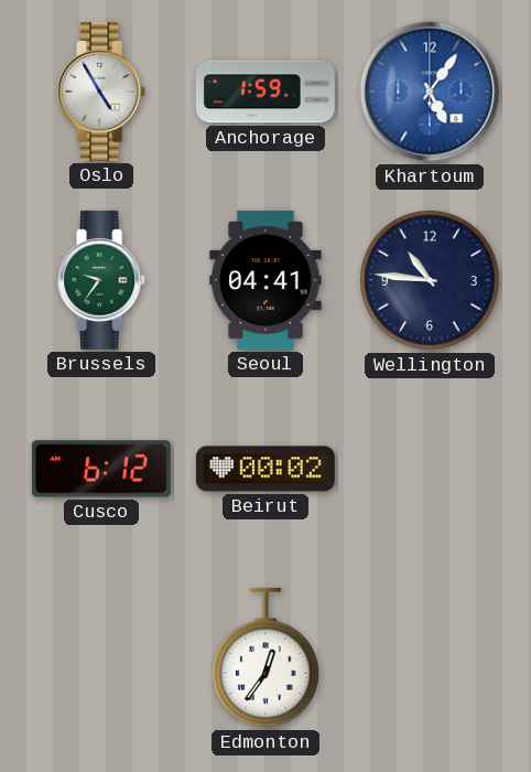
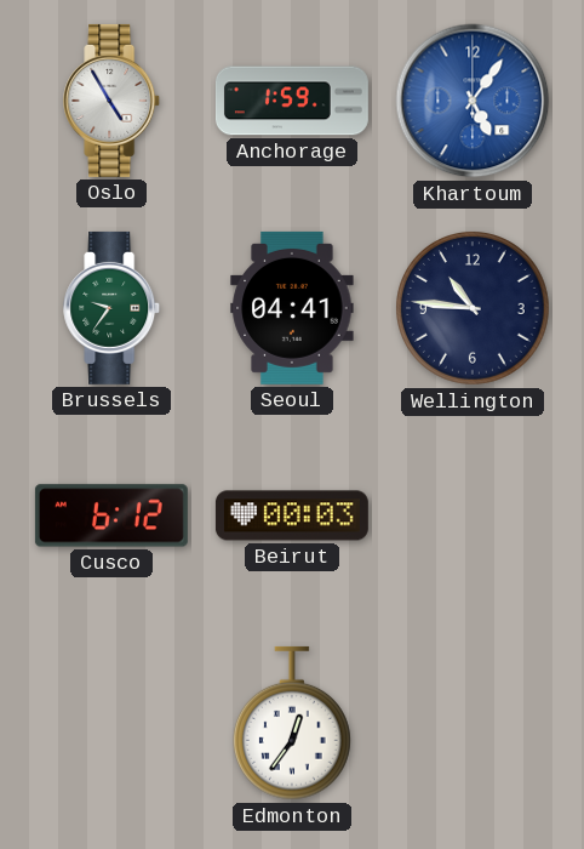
Beirut: 00:02 -> 00:03
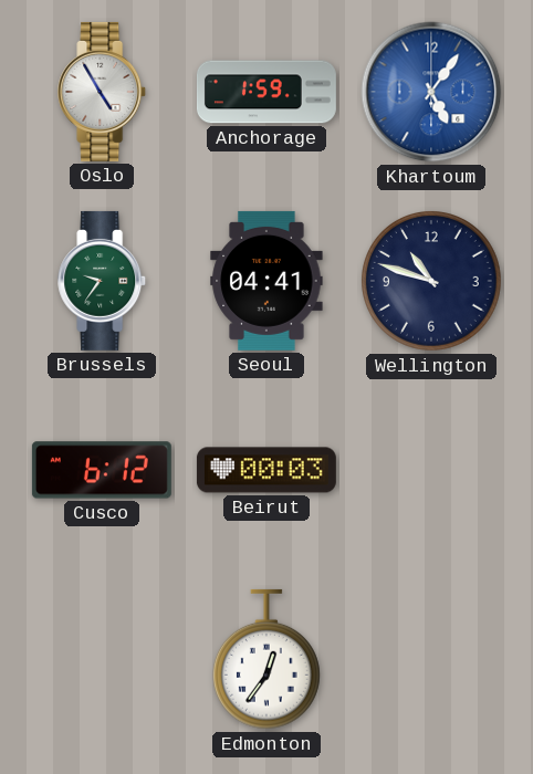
Wellington: 10:46 -> 10:48
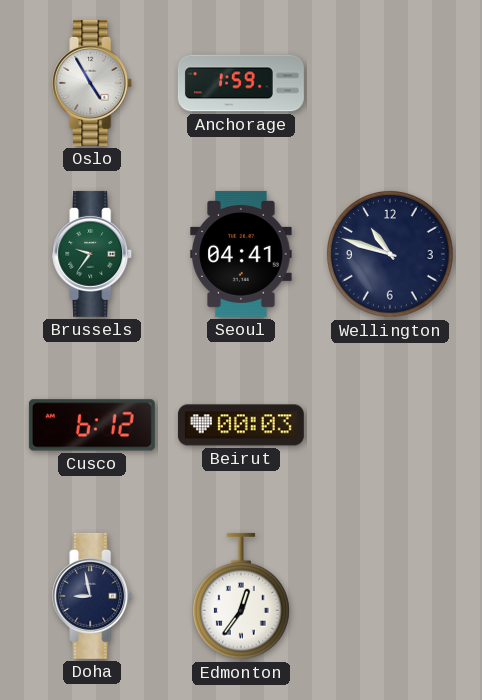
Khartoum: 5:06 -> none
Doha: none -> 8:58
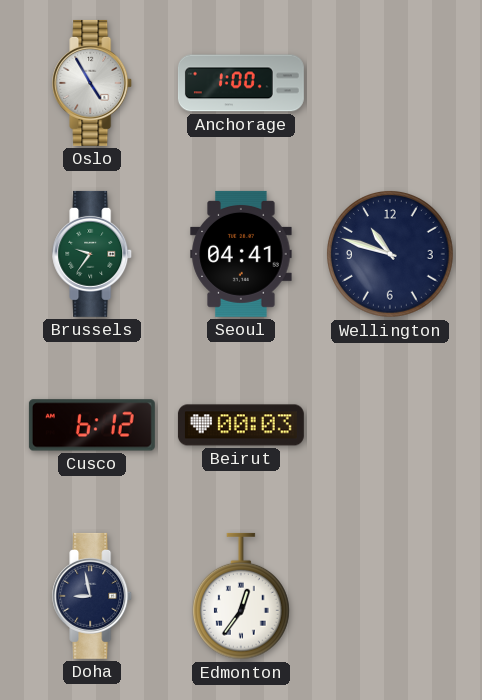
Anchorage: 1:59 -> 1:00
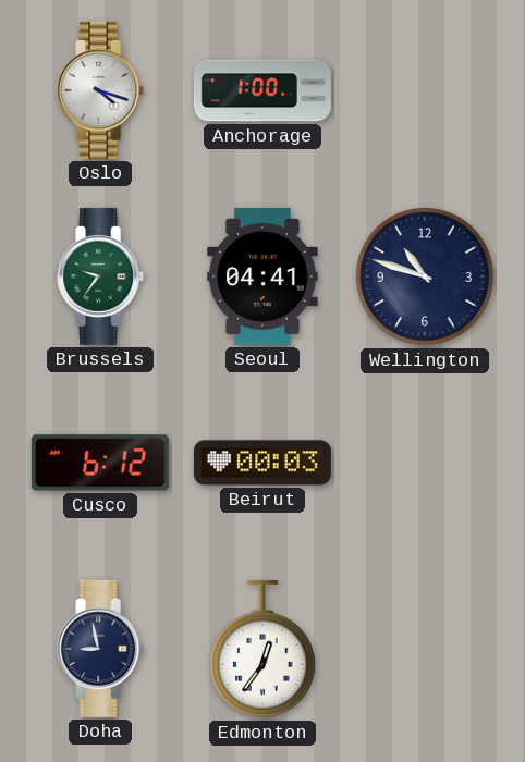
Oslo: 4:55 -> 4:18
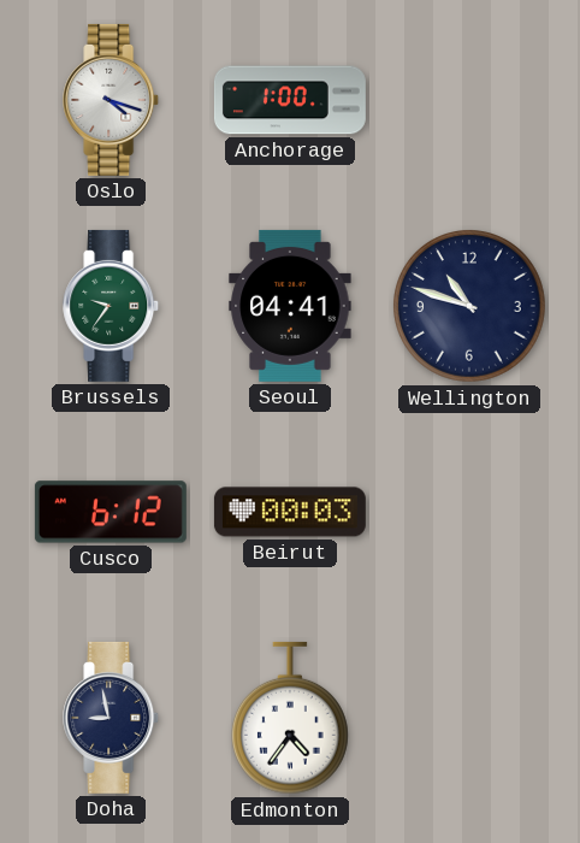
Edmonton: 12:36 -> 4:36
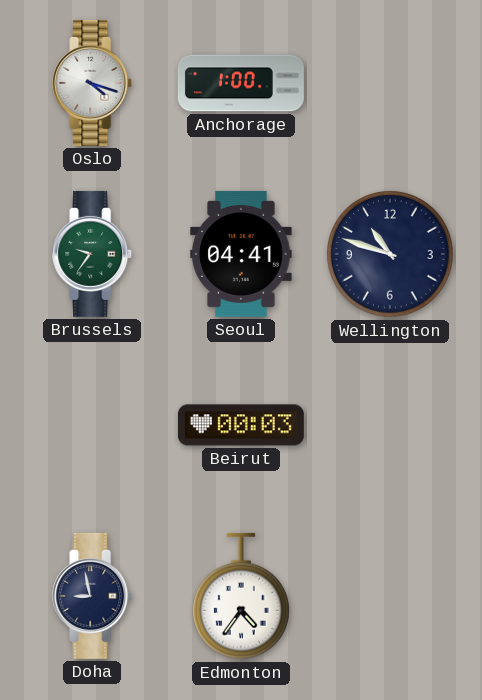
Cusco: 6:12 -> none
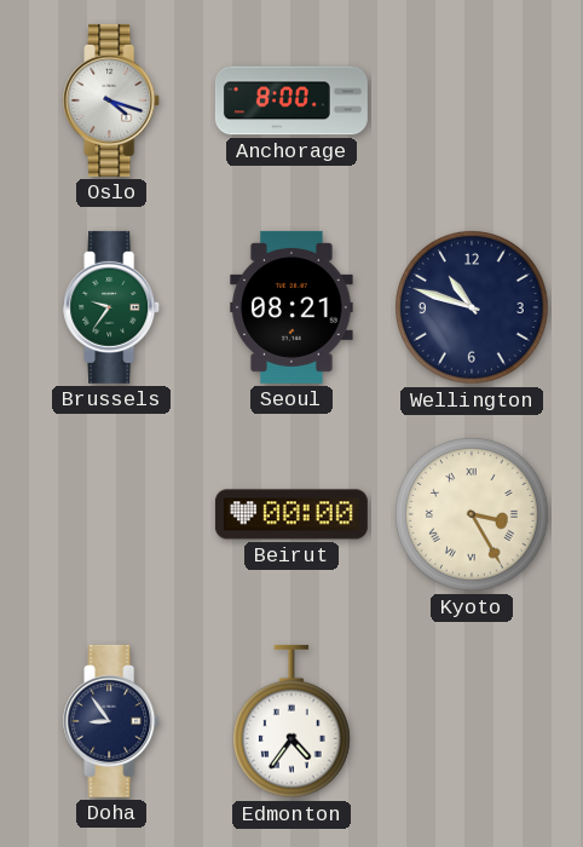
Anchorage: 1:00 -> 8:00
Seoul: 04:41 -> 08:21
Beirut: 00:03 -> 00:00
Kyoto: none -> 3:25
Doha: 8:58 -> 8:54
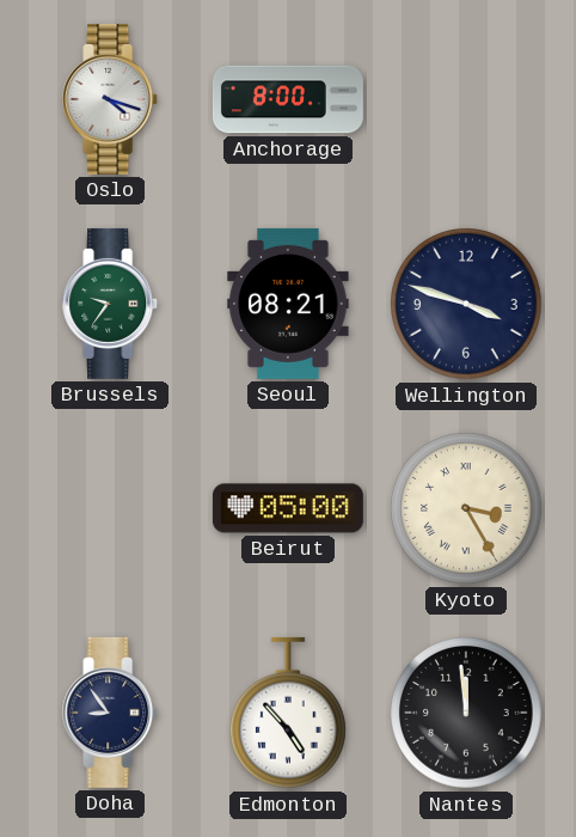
Wellington: 10:48 -> 3:48
Beirut: 00:00 -> 05:00
Edmonton: 4:36 -> 4:53
Nantes: none -> 11:59
